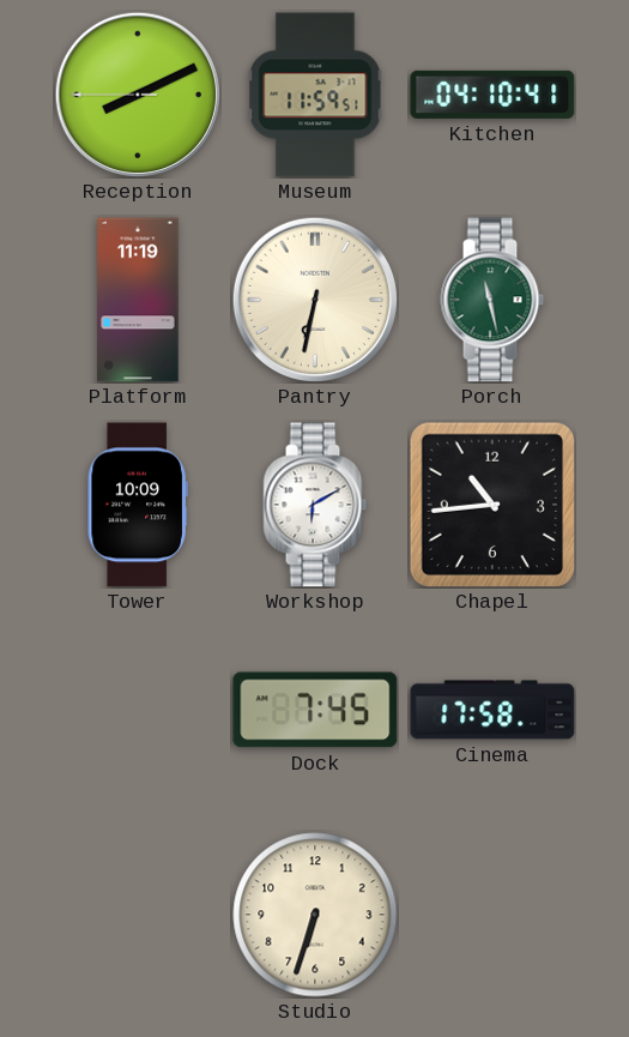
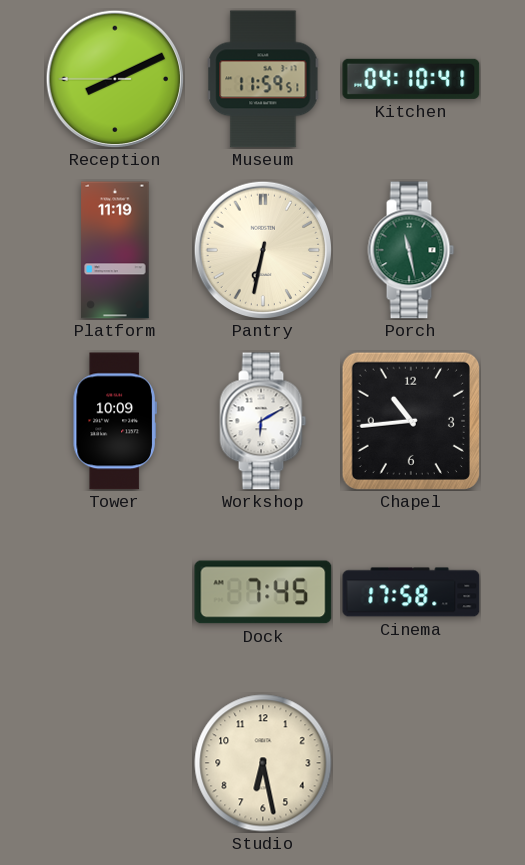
Studio: 6:33 -> 6:28
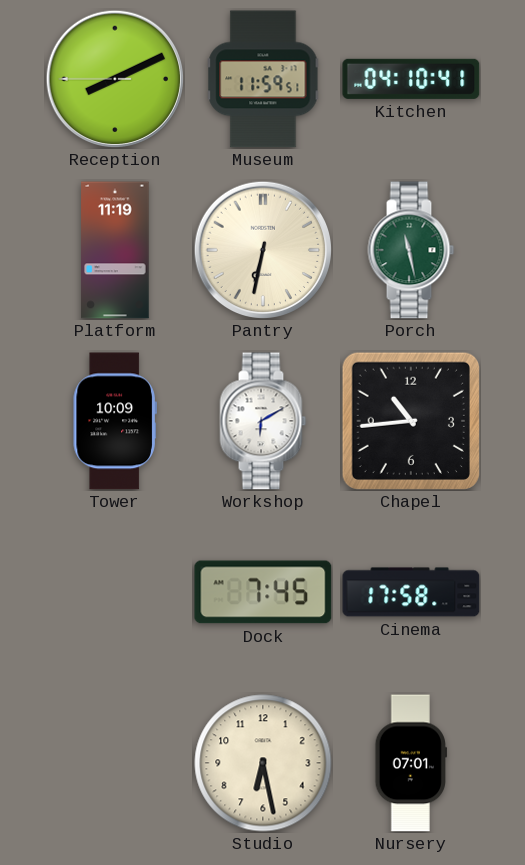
Nursery: none -> 07:01
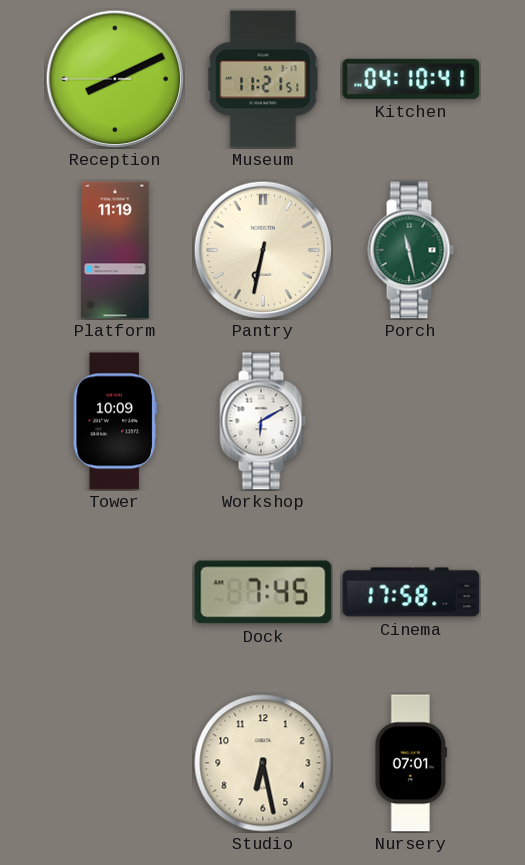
Museum: 11:59 -> 11:21
Chapel: 10:44 -> none
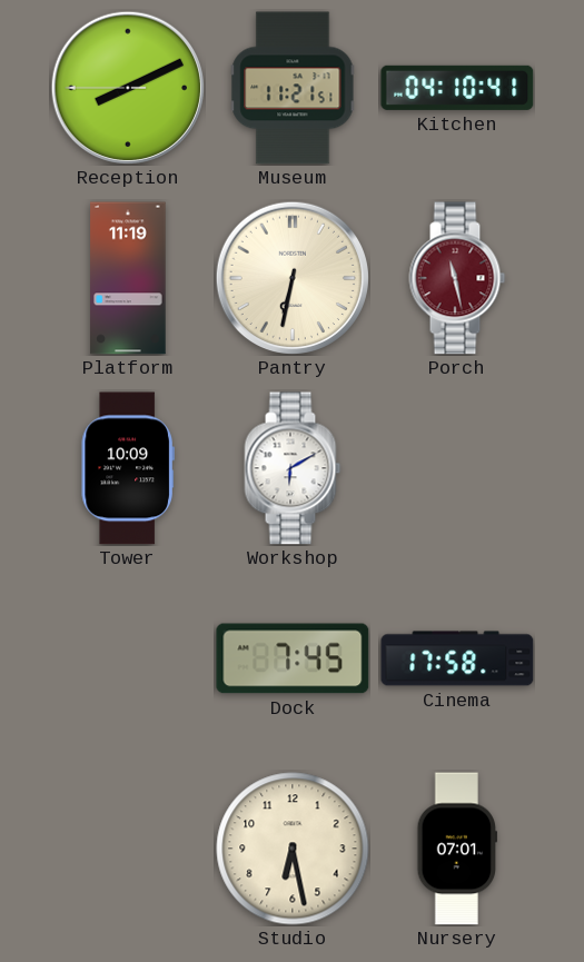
Porch dial: green -> burgundy
